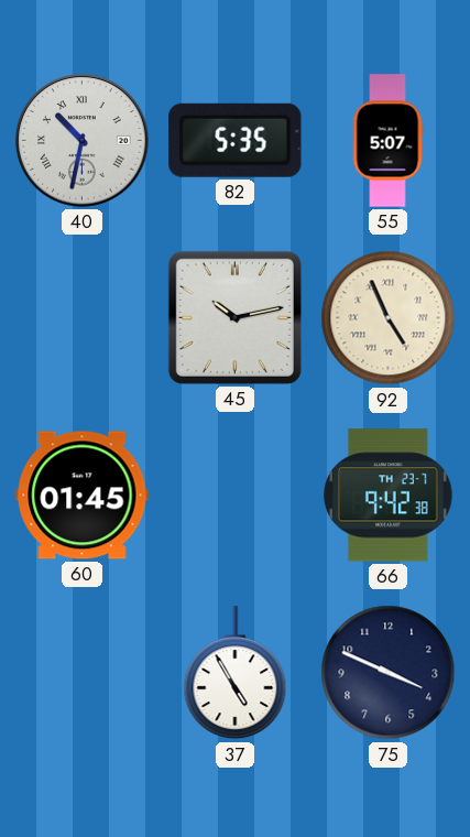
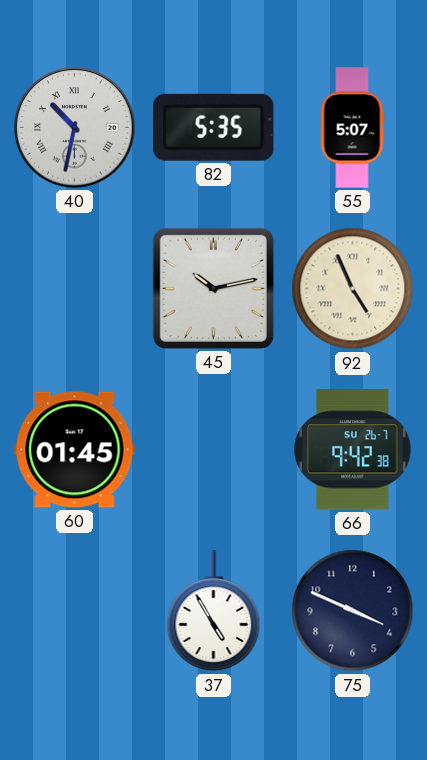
66 date: TH 23-7 -> SU 26-7
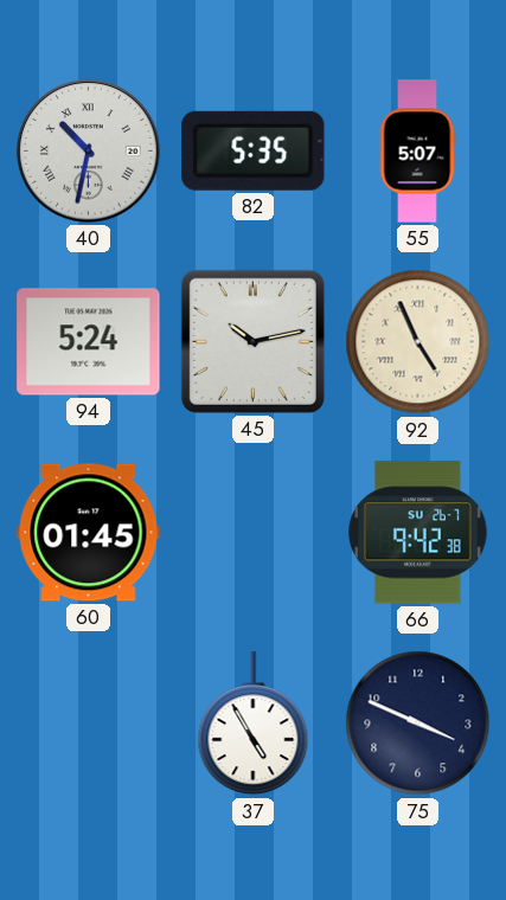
94: none -> 5:24
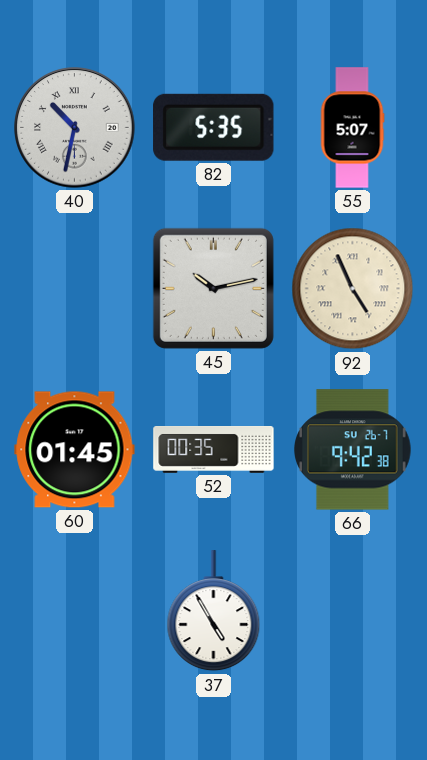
94: 5:24 -> none
52: none -> 00:35
75: 3:49 -> none
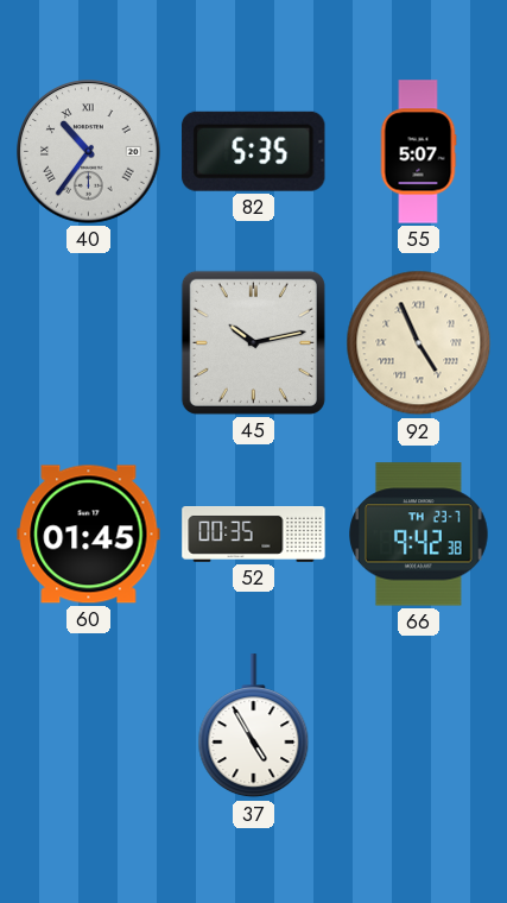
40: 10:32 -> 10:36
66 date: SU 26-7 -> TH 23-7
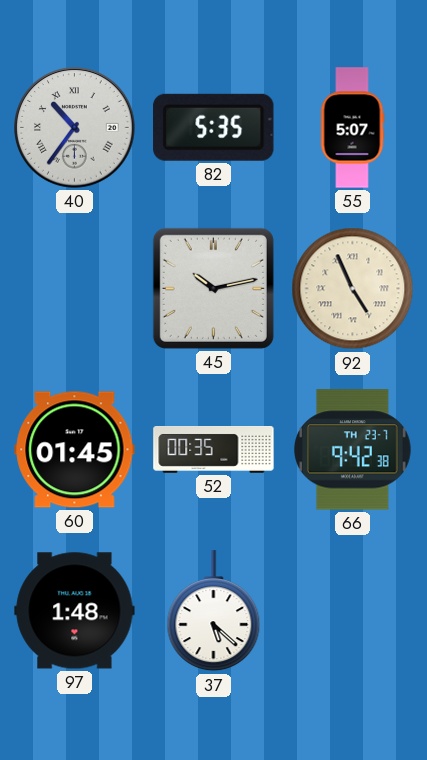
97: none -> 1:48
37: 4:55 -> 5:22
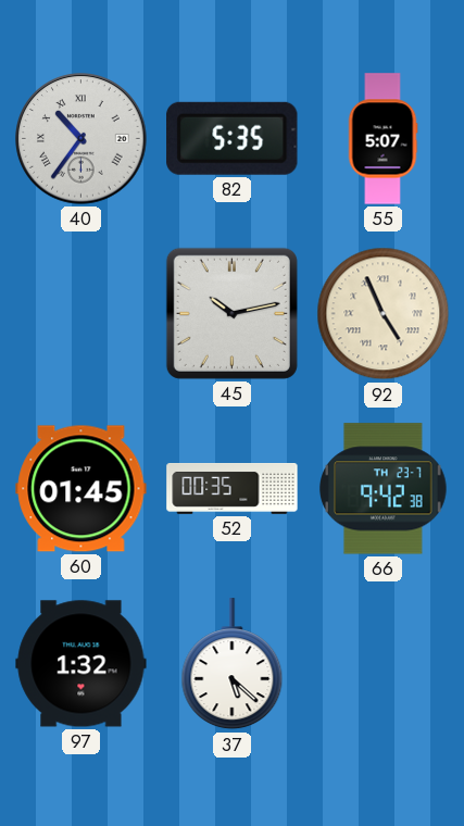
97: 1:48 -> 1:32
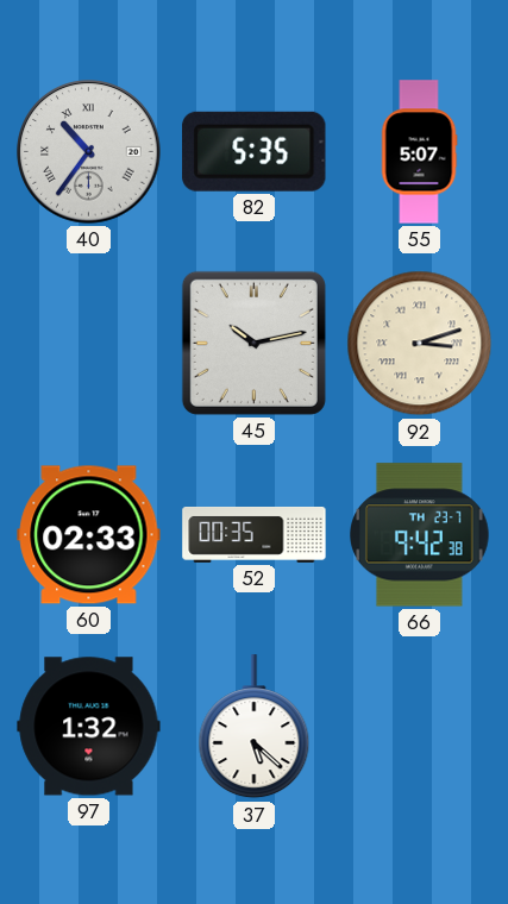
92: 4:56 -> 3:12
60: 01:45 -> 02:33
